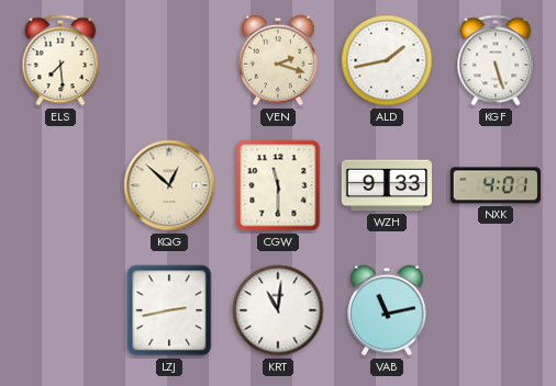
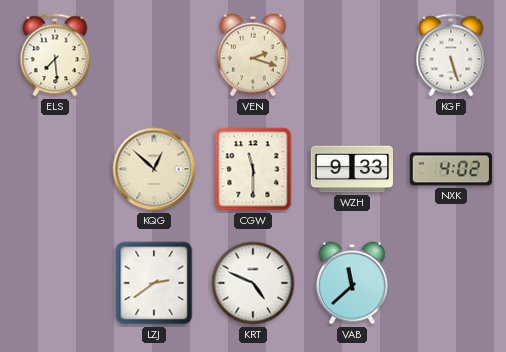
ALD: 1:43 -> none
NXK: 4:01 -> 4:02
LZJ: 2:43 -> 2:39
KRT: 11:01 -> 4:49
VAB: 11:13 -> 11:38
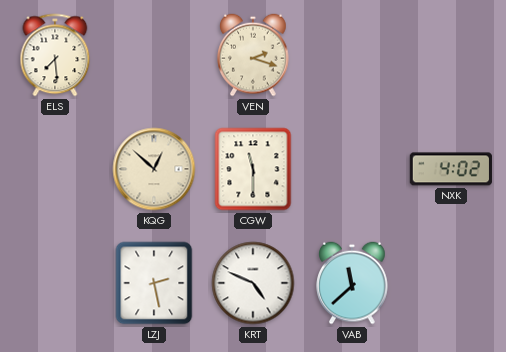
KGF: 5:27 -> none
WZH: 9:33 -> none
LZJ: 2:39 -> 2:28
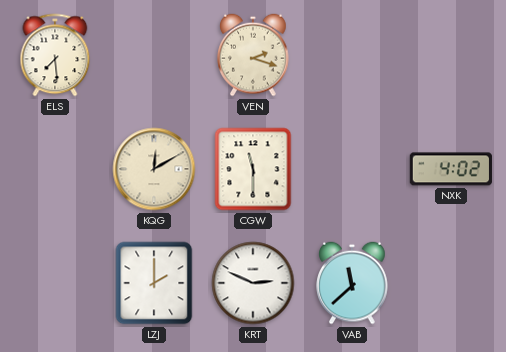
KQG: 12:52 -> 12:10
LZJ: 2:28 -> 2:00
KRT: 4:49 -> 2:49
